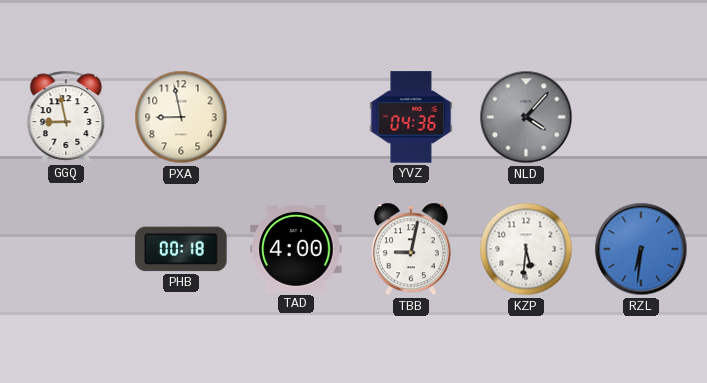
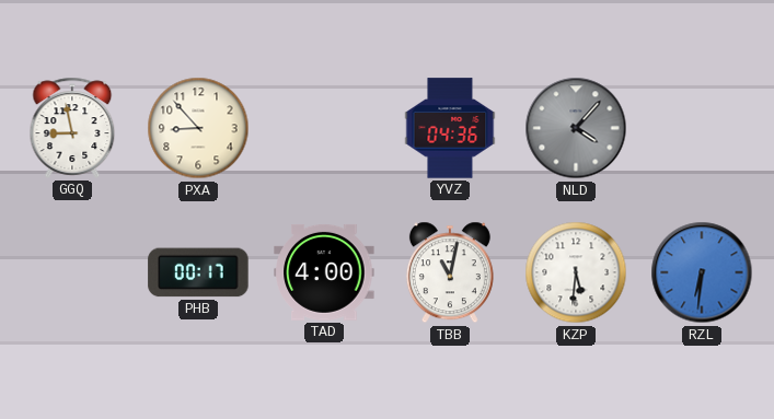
PXA: 8:58 -> 8:53
PHB: 00:18 -> 00:17
TBB: 9:02 -> 11:02
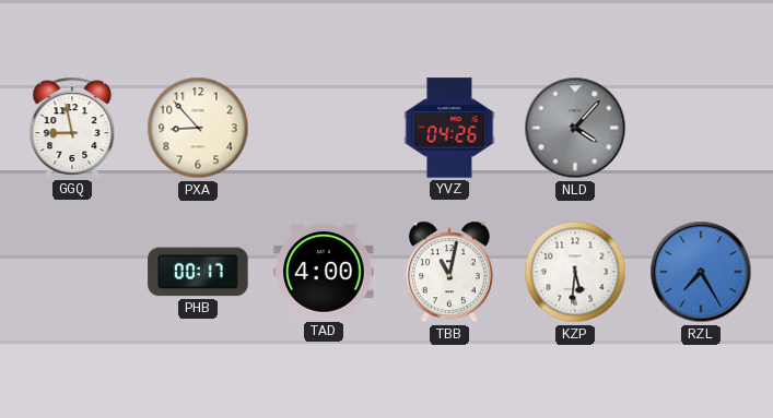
YVZ: 04:36 -> 04:26
RZL: 6:31 -> 7:25
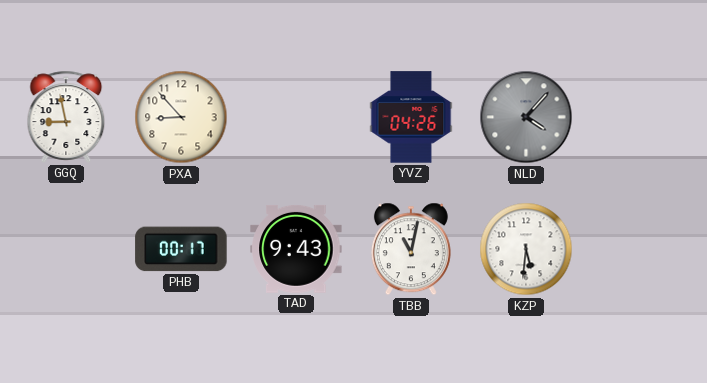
TAD: 4:00 -> 9:43
RZL: 7:25 -> none
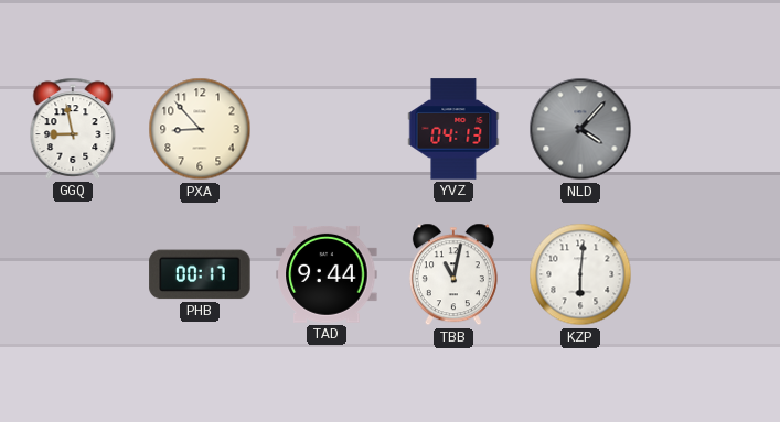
YVZ: 04:26 -> 04:13
TAD: 9:43 -> 9:44
KZP: 5:31 -> 6:01
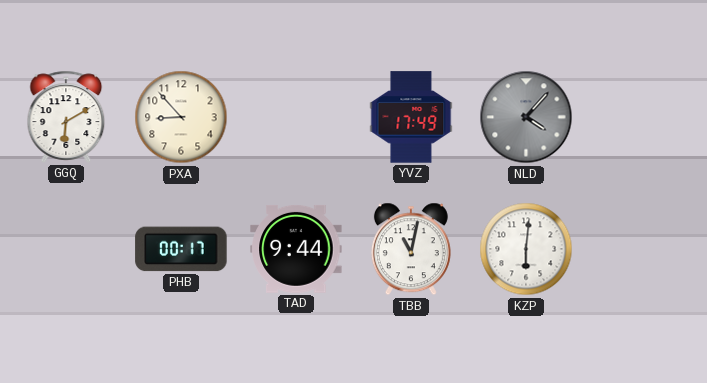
GGQ: 8:58 -> 6:10
YVZ: 04:13 -> 17:49
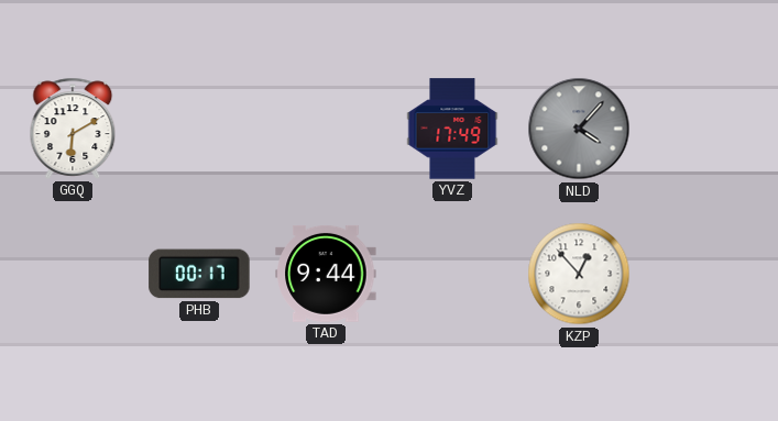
PXA: 8:53 -> none
TBB: 11:02 -> none
KZP: 6:01 -> 12:53
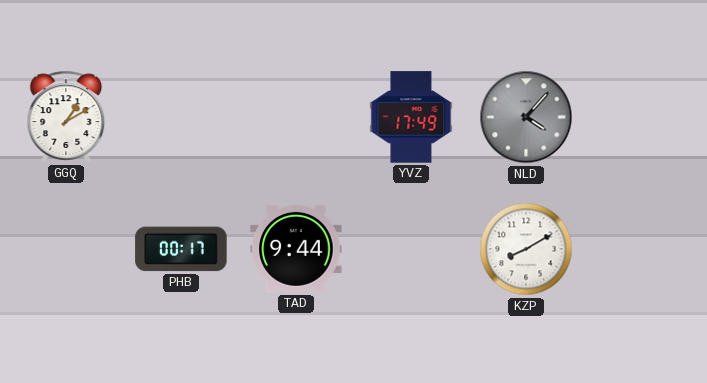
GGQ: 6:10 -> 1:10
KZP: 12:53 -> 8:10
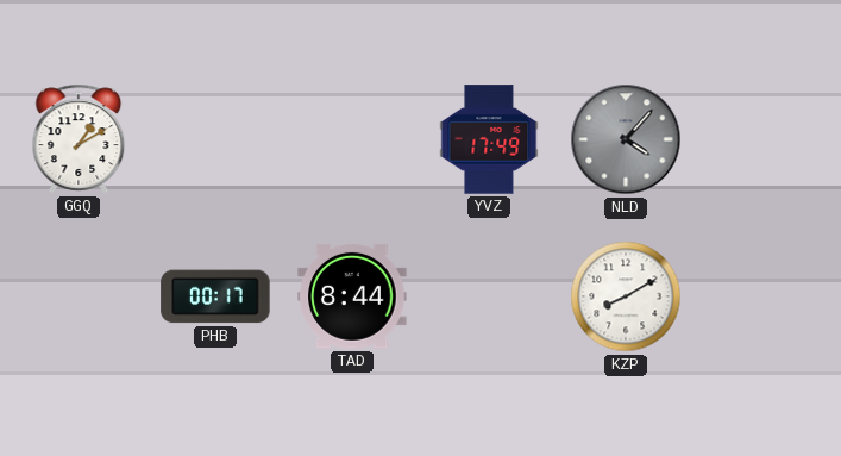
TAD: 9:44 -> 8:44
